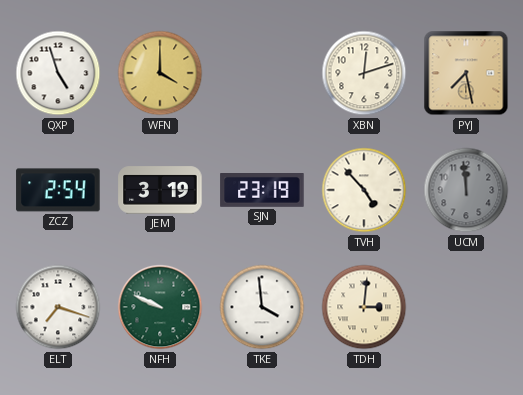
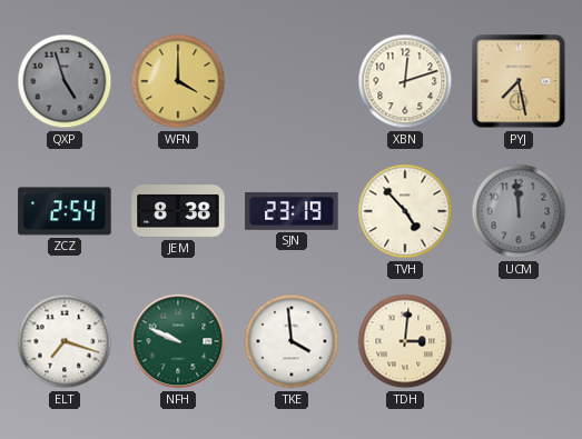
QXP dial: white -> grey
JEM: 3:19 -> 8:38
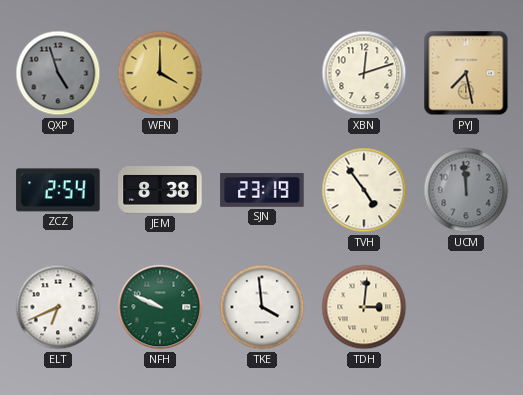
TVH: 4:53 -> 4:54
ELT: 7:18 -> 6:41
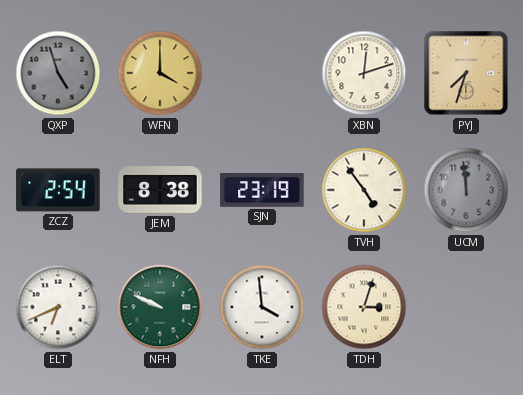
PYJ: 7:28 -> 7:33
TDH: 3:01 -> 3:03
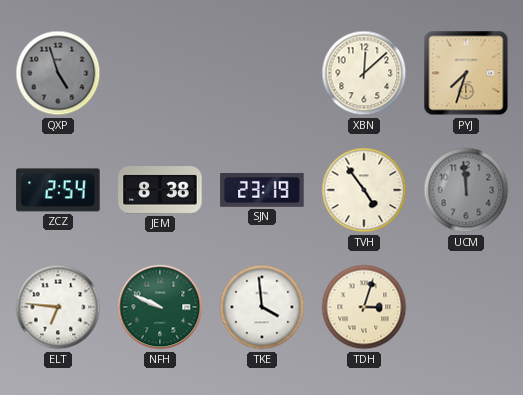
WFN: 4:00 -> none
XBN: 12:12 -> 12:08
ELT: 6:41 -> 6:46
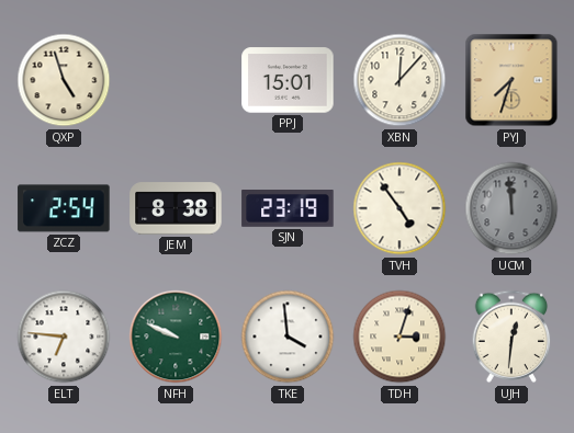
QXP dial: grey -> cream
PPJ: none -> 15:01
XBN: 12:08 -> 12:07
UJH: none -> 12:31
